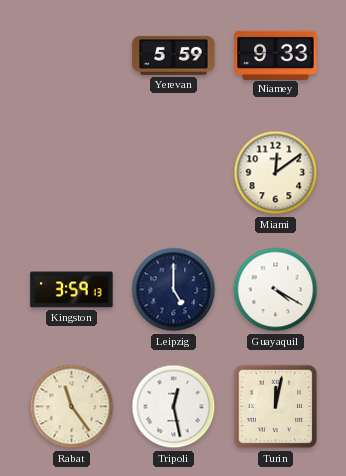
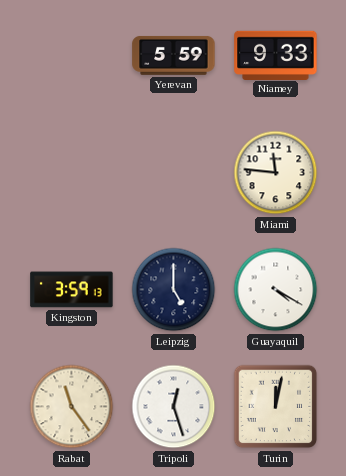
Miami: 12:09 -> 11:46
Tripoli: 12:28 -> 12:27
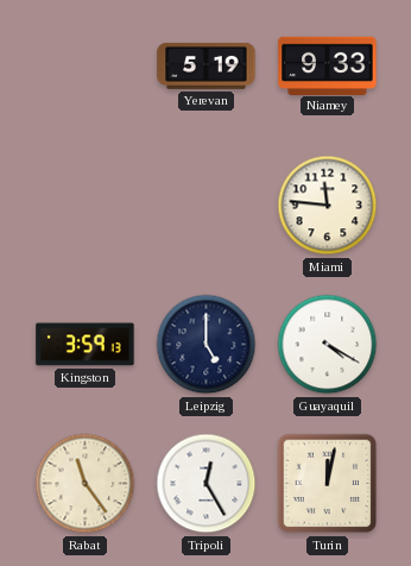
Yerevan: 5:59 -> 5:19
Tripoli: 12:27 -> 12:25
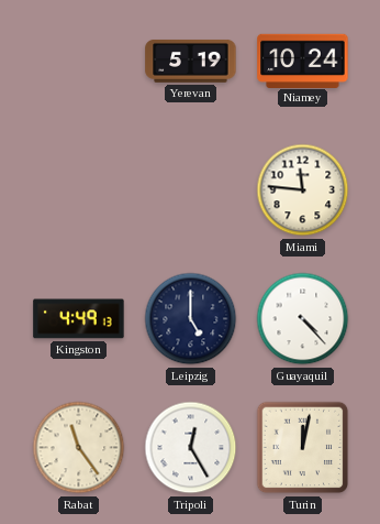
Niamey: 9:33 -> 10:24
Kingston: 3:59 -> 4:49
Guayaquil: 4:20 -> 4:23
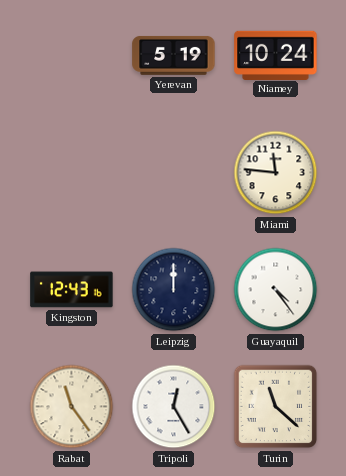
Kingston: 4:49 -> 12:43
Leipzig: 5:00 -> 12:00
Guayaquil: 4:23 -> 4:24
Turin: 12:02 -> 11:22
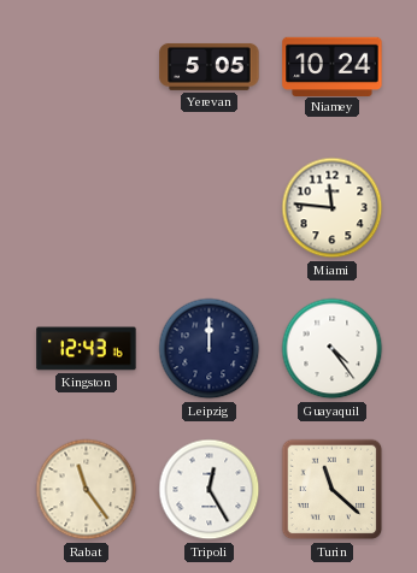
Yerevan: 5:19 -> 5:05
